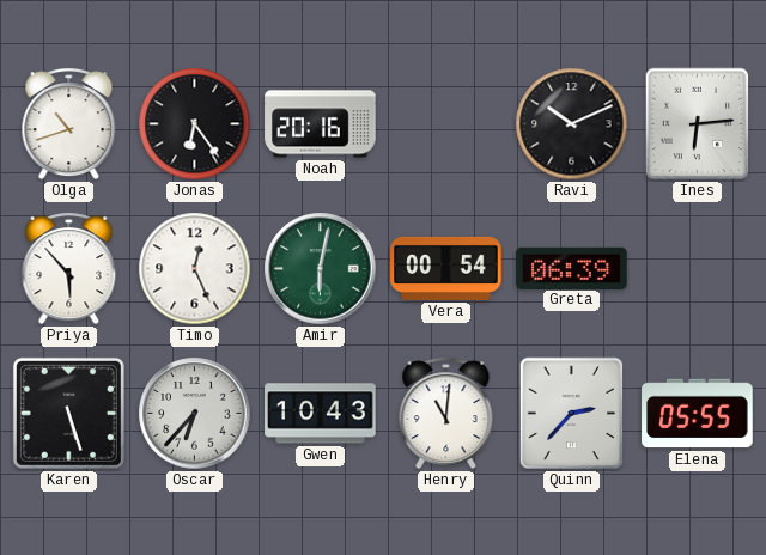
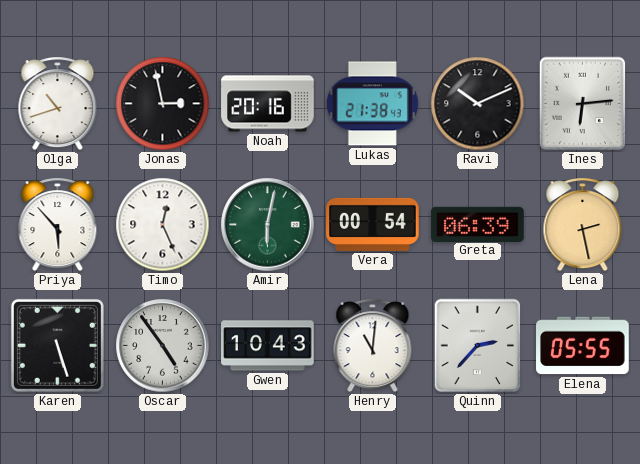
Jonas: 6:24 -> 2:58
Lukas: none -> 21:38
Lena: none -> 2:28
Oscar: 6:37 -> 4:54
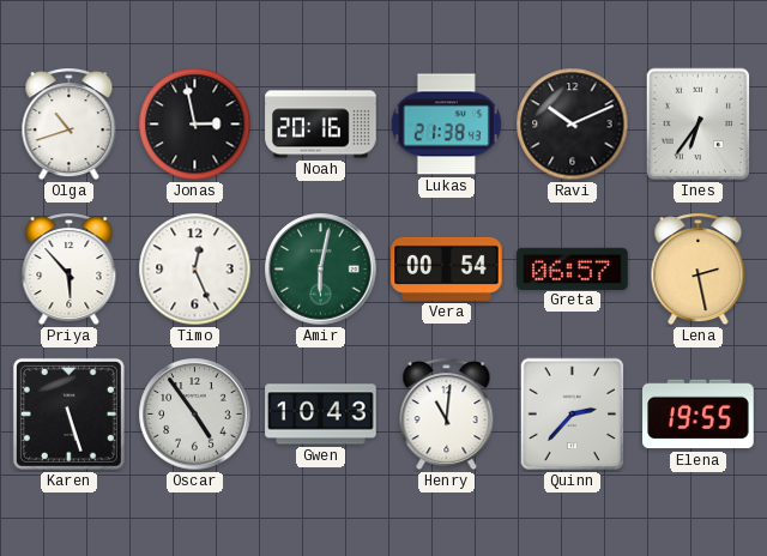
Ines: 6:14 -> 6:36
Greta: 06:39 -> 06:57
Elena: 05:55 -> 19:55
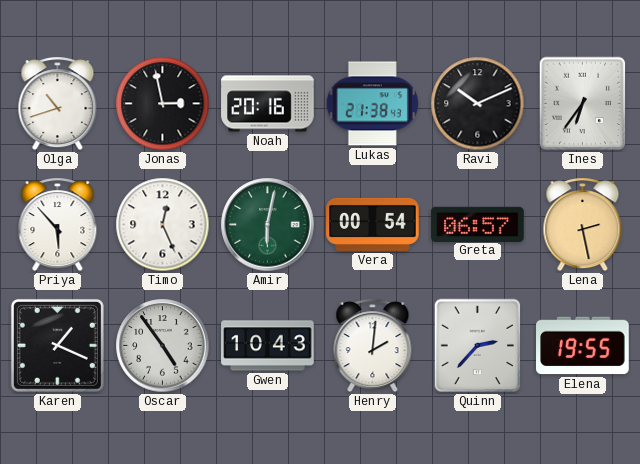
Karen: 5:27 -> 1:19
Henry: 11:01 -> 2:01
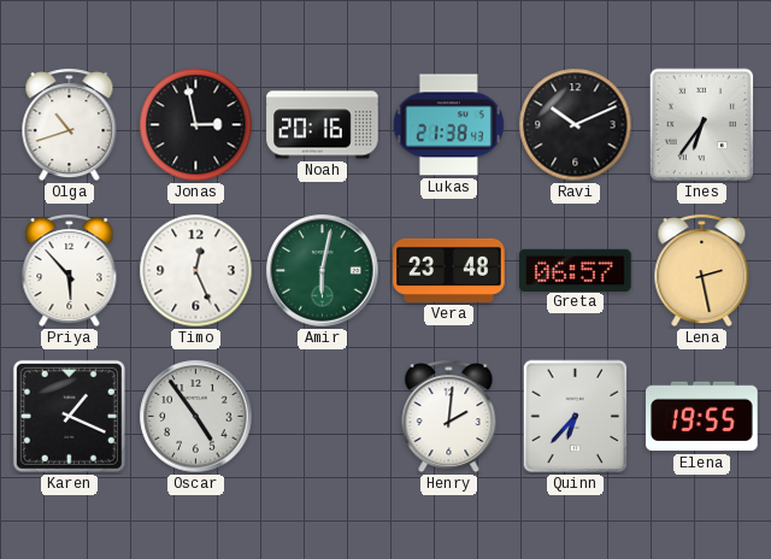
Vera: 00:54 -> 23:48
Gwen: 10:43 -> none
Quinn: 2:37 -> 6:37
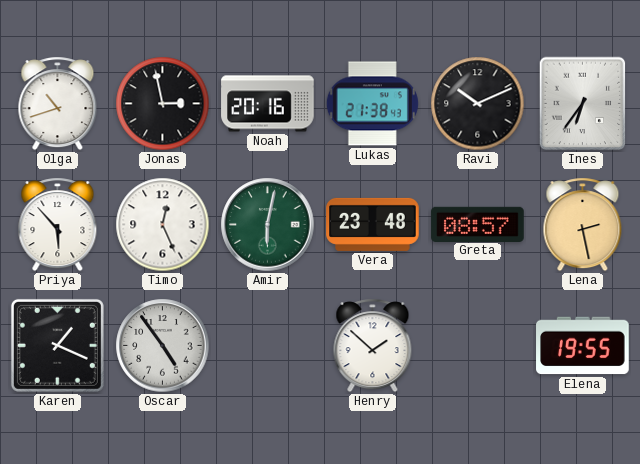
Greta: 06:57 -> 08:57
Henry: 2:01 -> 1:52
Quinn: 6:37 -> none
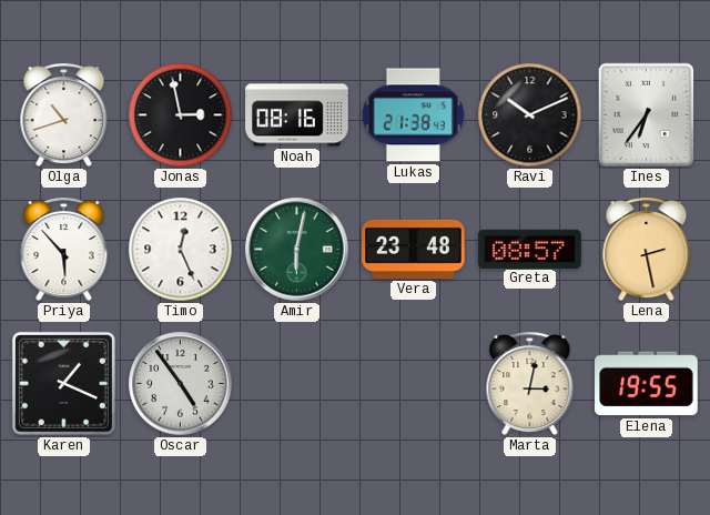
Noah: 20:16 -> 08:16
Henry: 1:52 -> none
Marta: none -> 3:02
